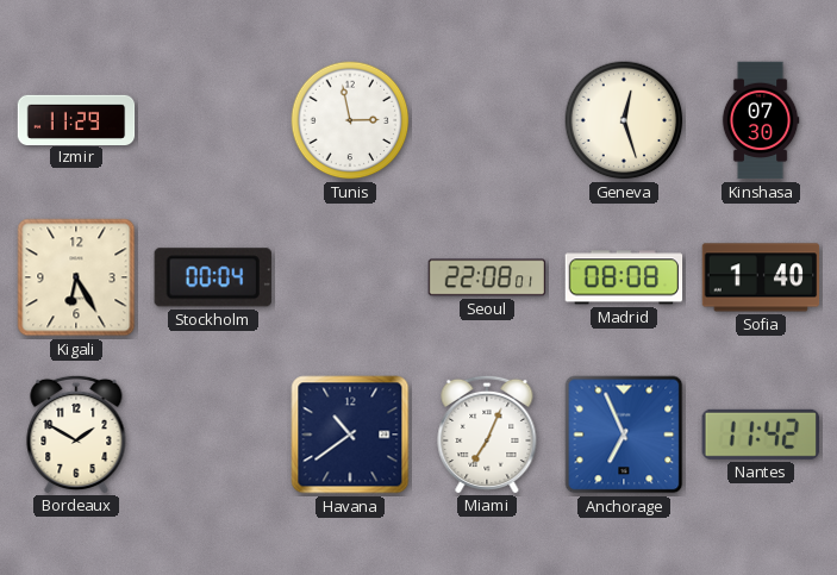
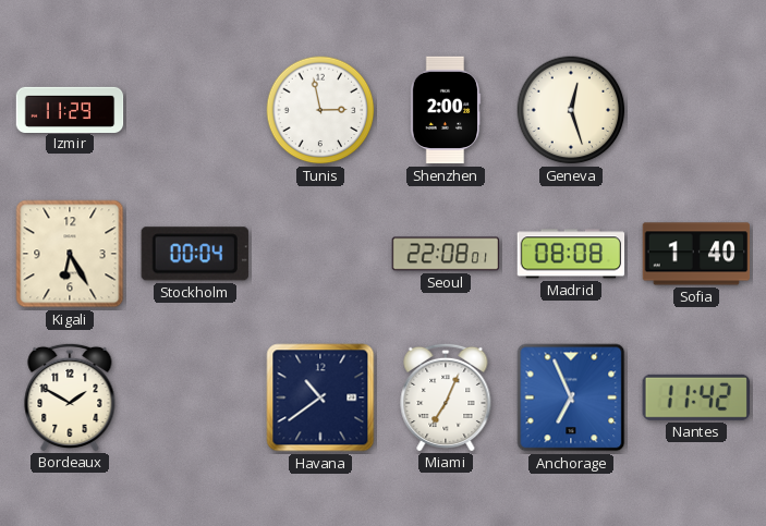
Shenzhen: none -> 2:00
Kinshasa: 07:30 -> none
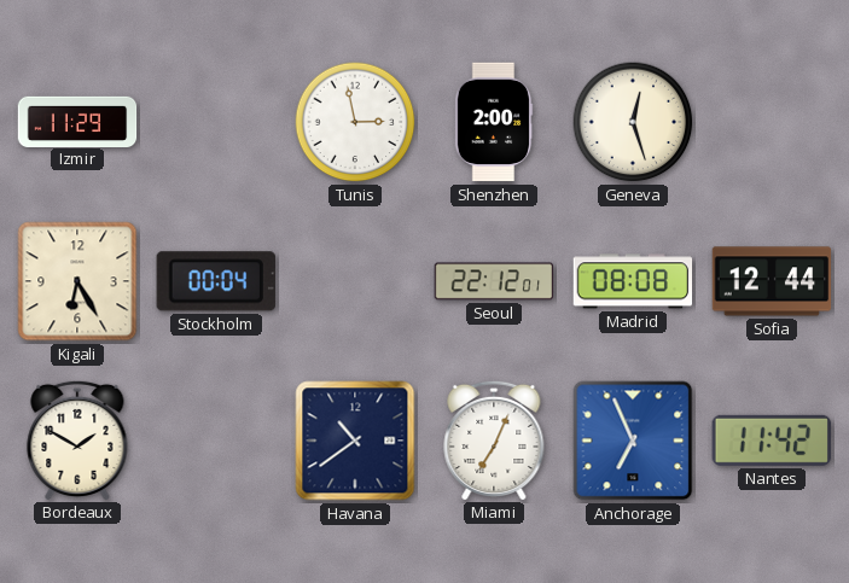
Seoul: 22:08 -> 22:12
Sofia: 1:40 -> 12:44
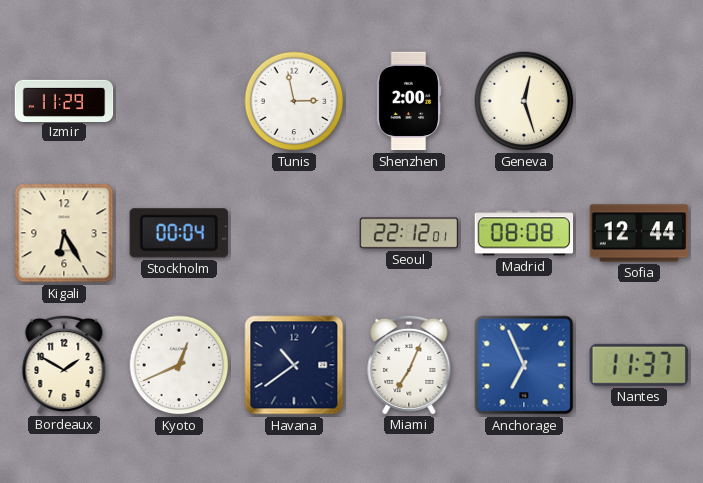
Kyoto: none -> 12:41
Nantes: 11:42 -> 11:37
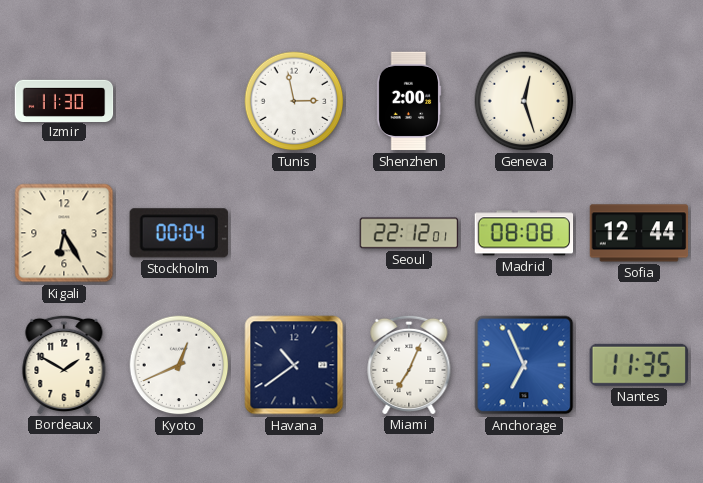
Izmir: 11:29 -> 11:30
Nantes: 11:37 -> 11:35
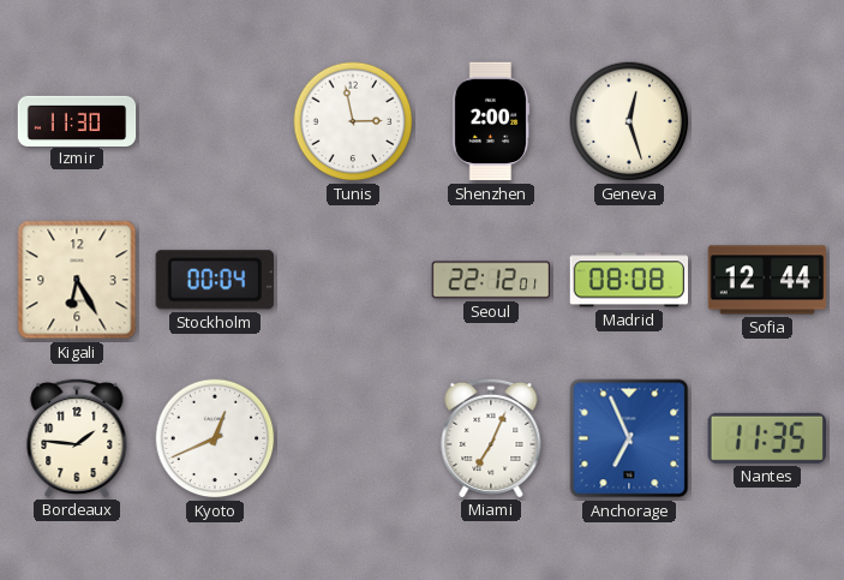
Bordeaux: 1:50 -> 1:46
Havana: 10:39 -> none
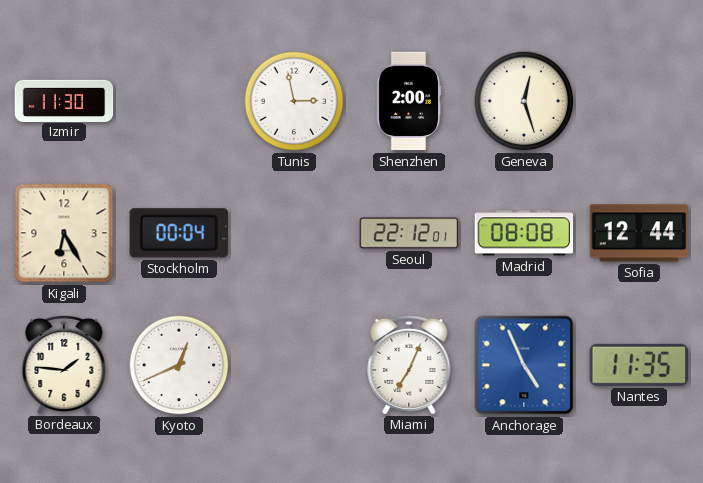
Anchorage: 6:56 -> 4:56
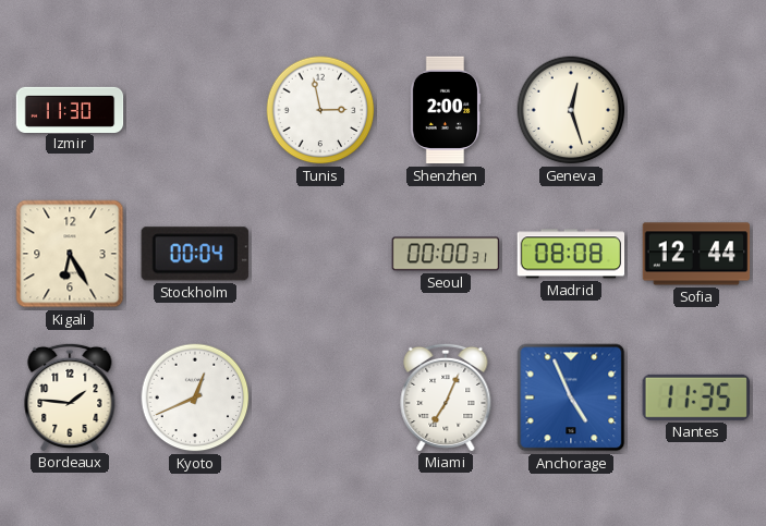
Seoul: 22:12 -> 00:00
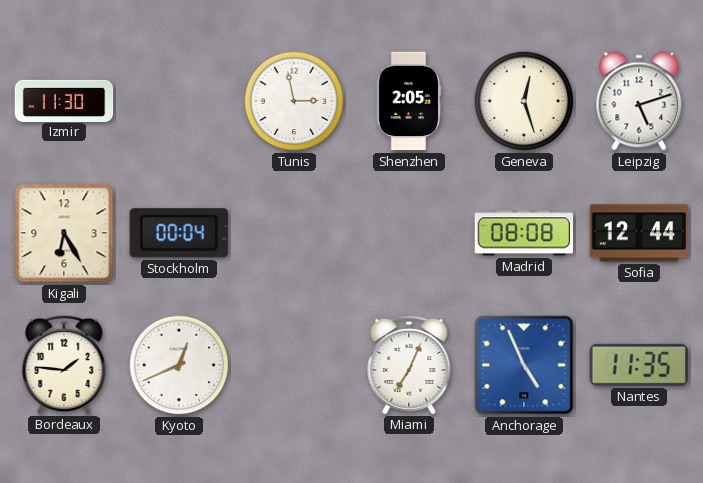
Shenzhen: 2:00 -> 2:05
Leipzig: none -> 5:12
Seoul: 00:00 -> none
